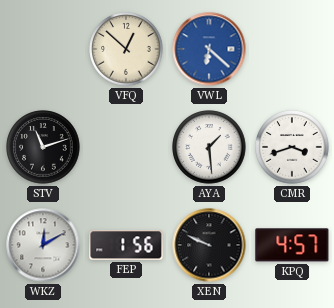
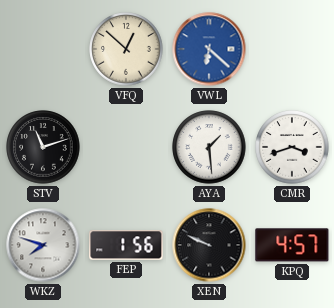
WKZ: 12:10 -> 7:48
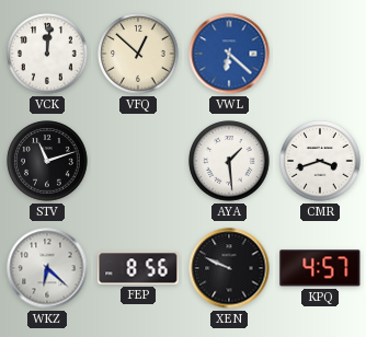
VCK: none -> 12:01
WKZ: 7:48 -> 6:22
FEP: 1:56 -> 8:56
